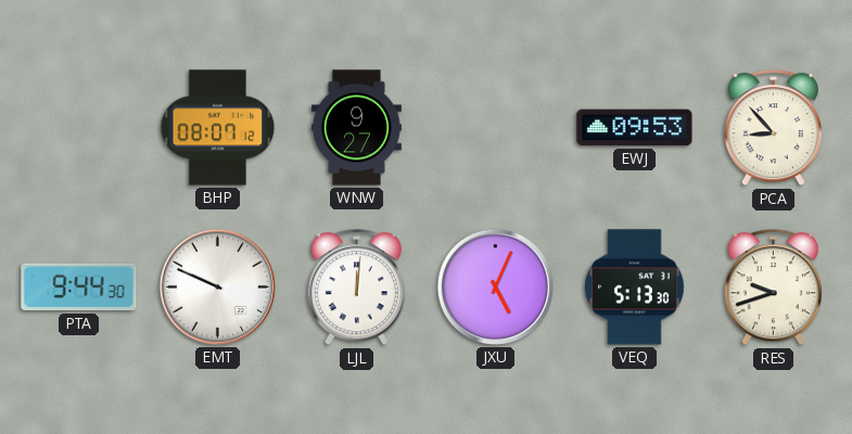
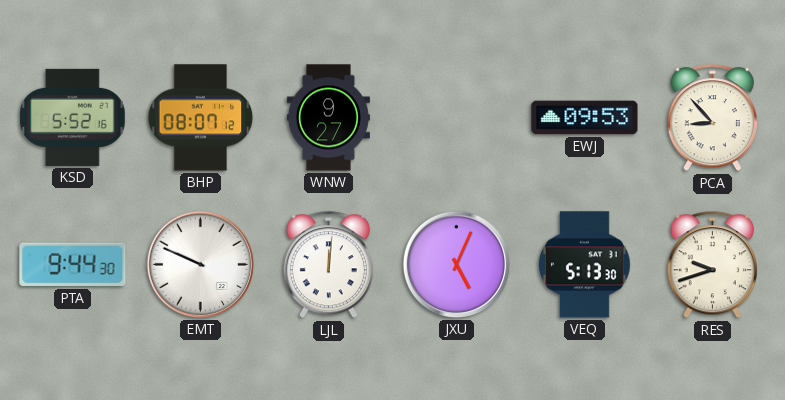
KSD: none -> 5:52
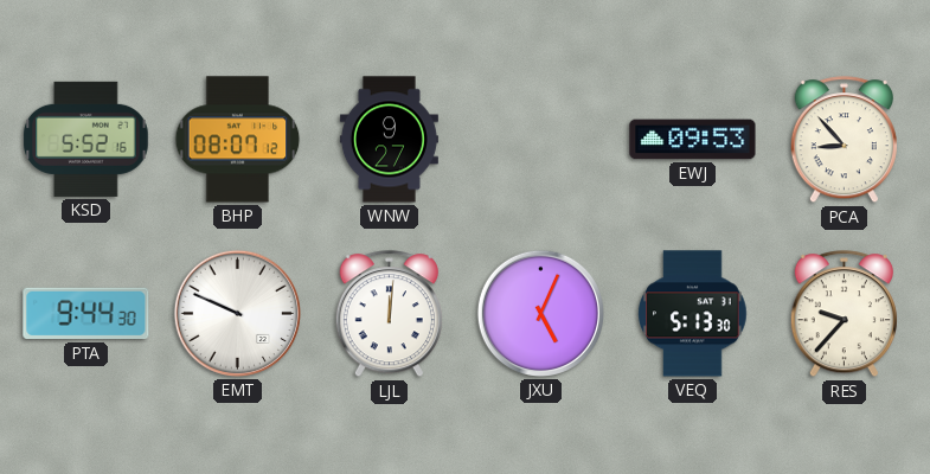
RES: 9:42 -> 9:37
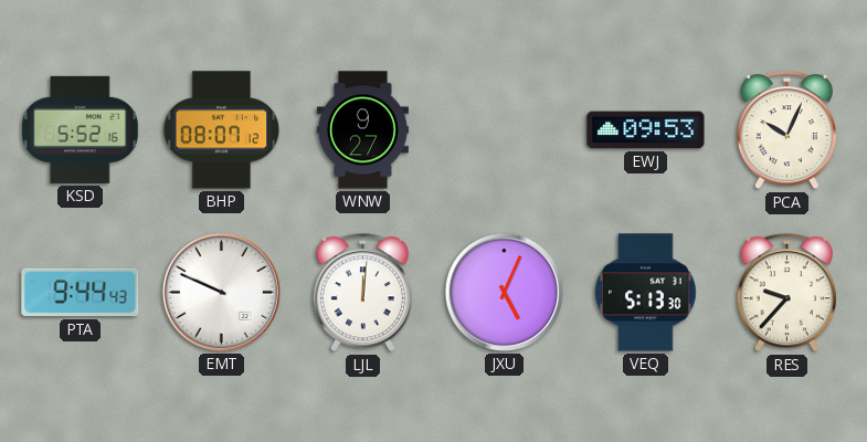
PCA: 8:53 -> 10:04
PTA: 9:44:30 -> 9:44:43
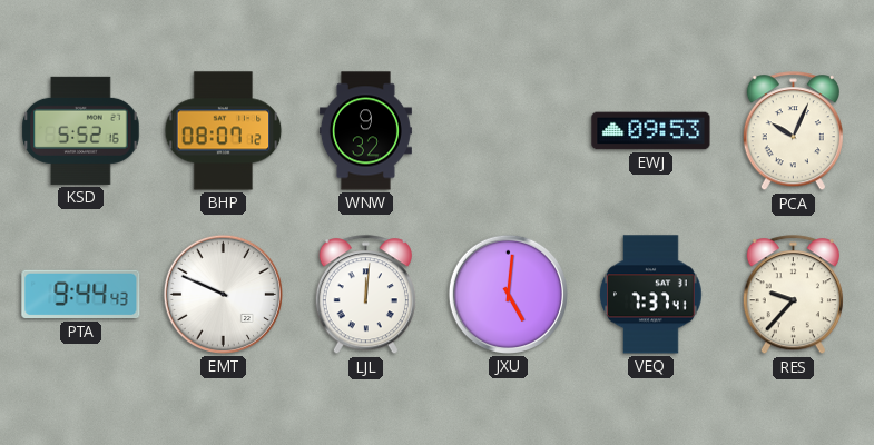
WNW: 9:27 -> 9:32
JXU: 5:04 -> 5:01
VEQ: 5:13 -> 7:37
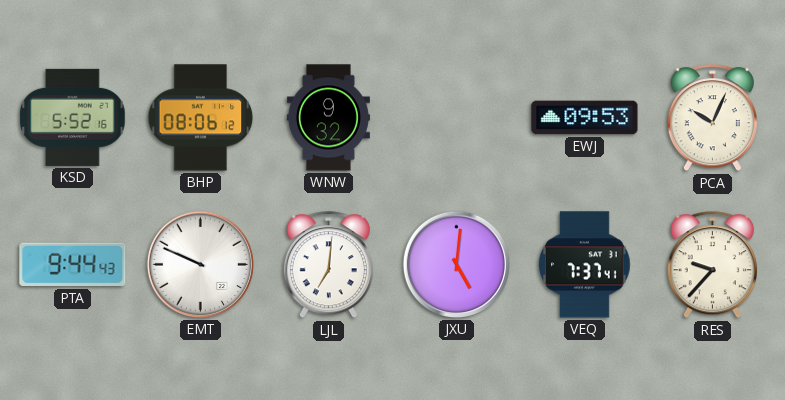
BHP: 08:07 -> 08:06
LJL: 12:01 -> 7:01
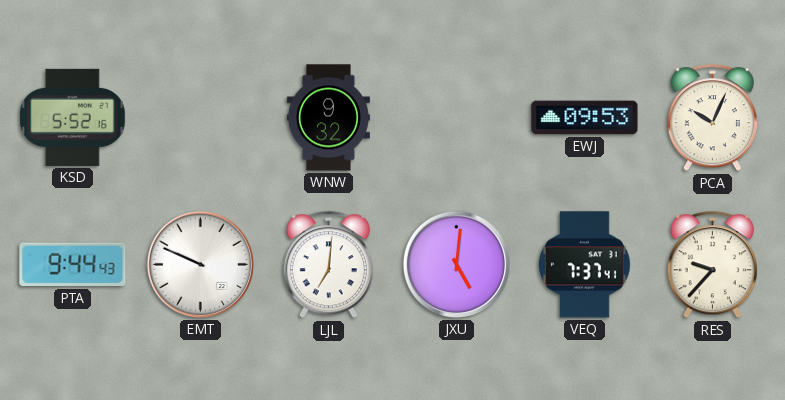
BHP: 08:06 -> none
